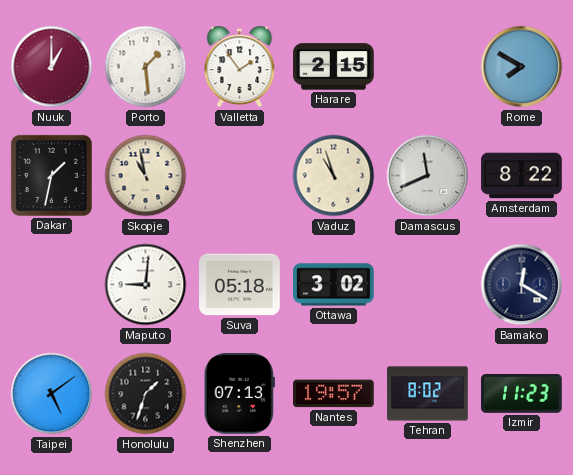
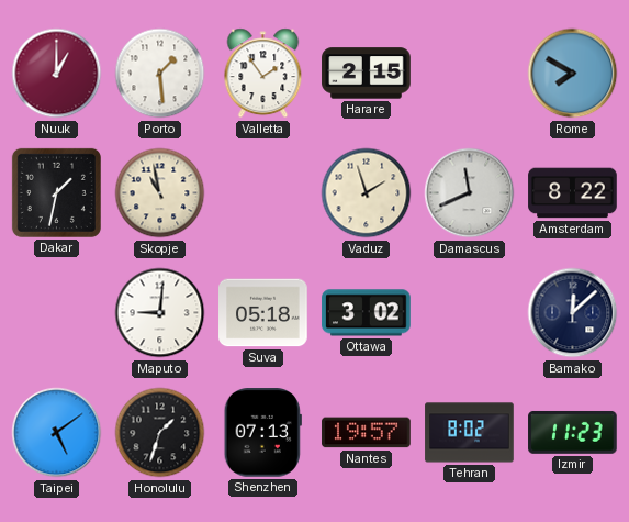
Vaduz: 10:57 -> 1:57
Bamako: 12:20 -> 12:08
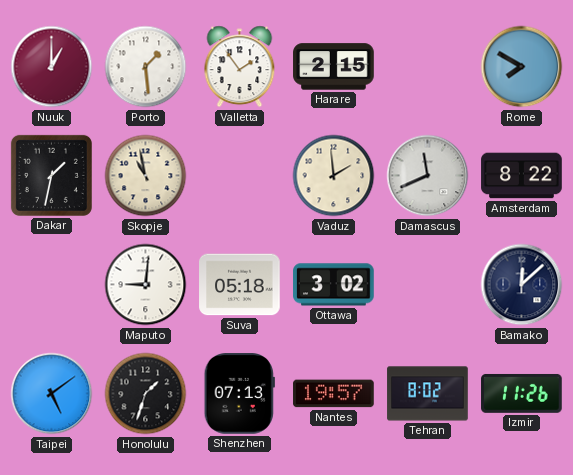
Vaduz: 1:57 -> 1:59
Izmir: 11:23 -> 11:26
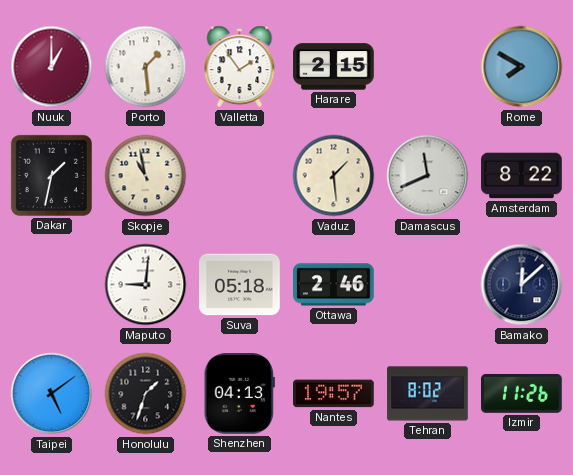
Vaduz: 1:59 -> 1:29
Ottawa: 3:02 -> 2:46
Shenzhen: 07:13 -> 04:13
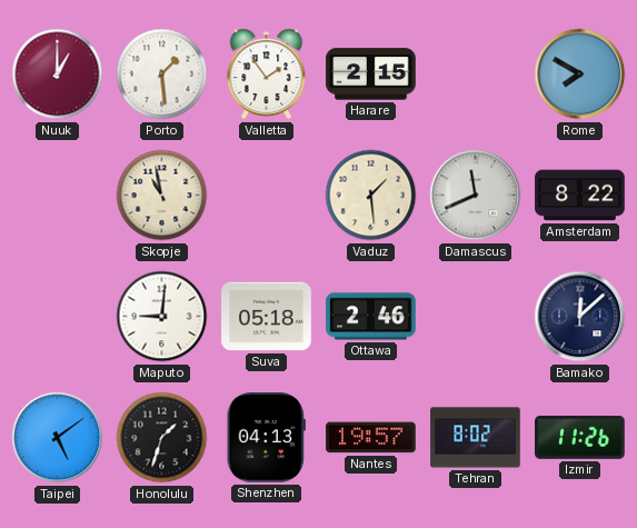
Dakar: 1:32 -> none
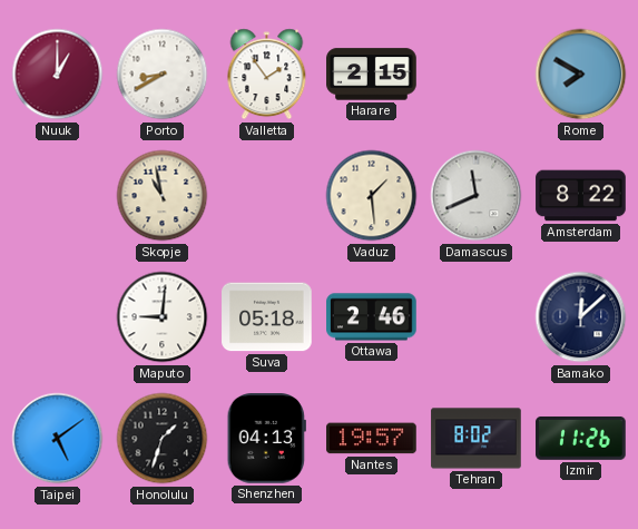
Porto: 1:29 -> 8:40
